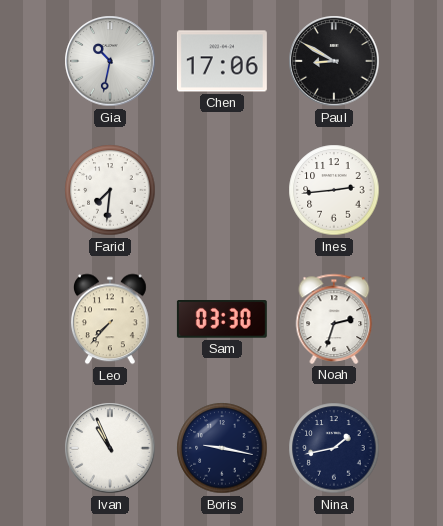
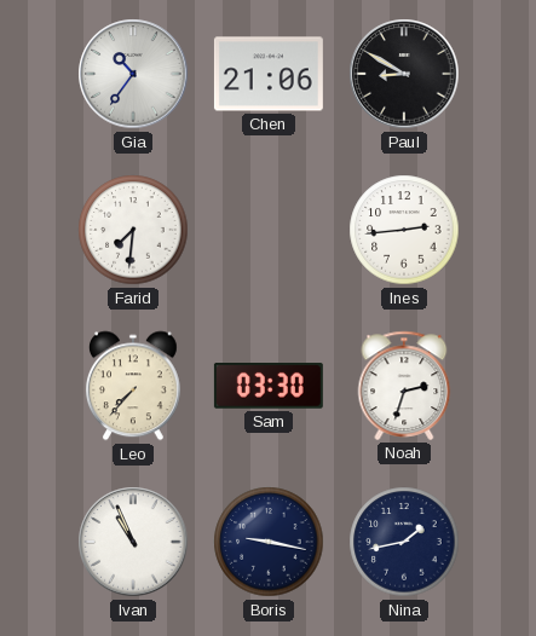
Gia: 10:32 -> 10:36
Chen: 17:06 -> 21:06
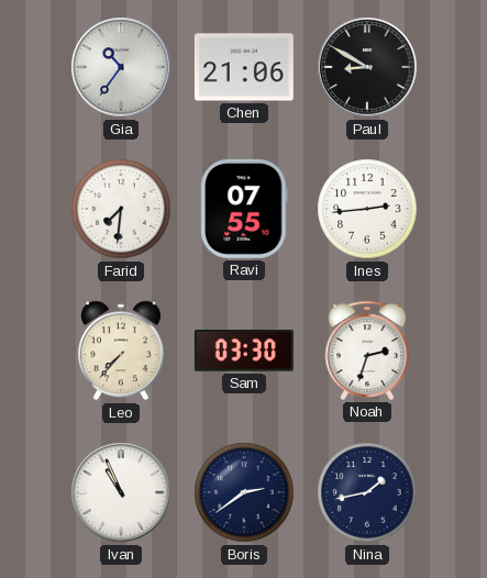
Ravi: none -> 07:55
Boris: 9:17 -> 2:39
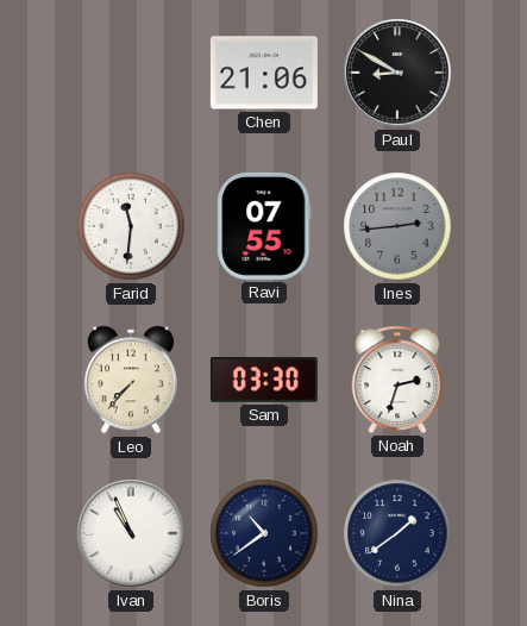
Gia: 10:36 -> none
Farid: 7:31 -> 11:31
Ines dial: white -> grey
Boris: 2:39 -> 10:39
Nina: 1:43 -> 1:39
